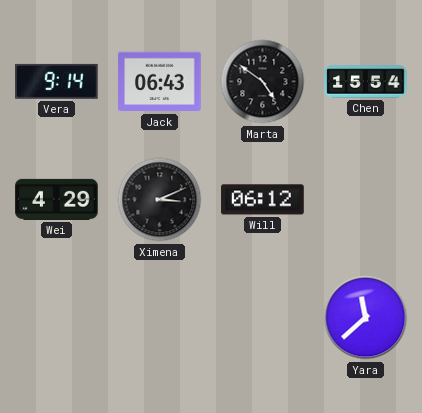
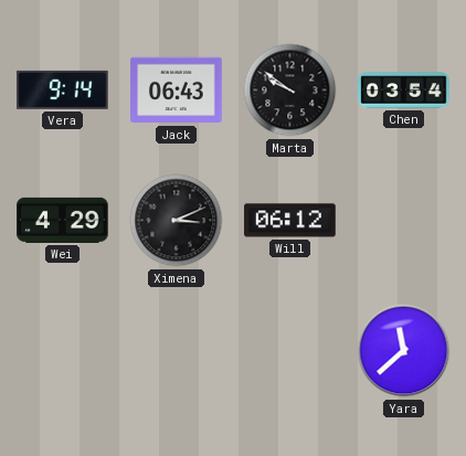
Marta: 4:51 -> 9:51
Chen: 15:54 -> 03:54
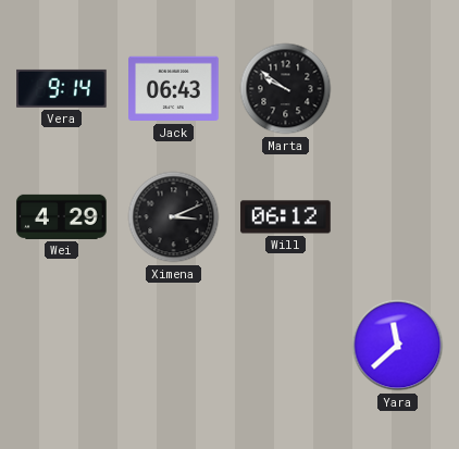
Chen: 03:54 -> none
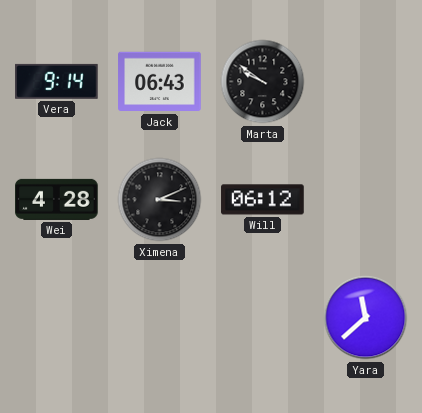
Wei: 4:29 -> 4:28
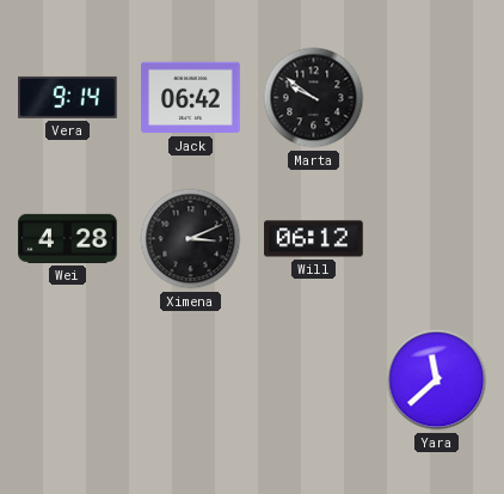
Jack: 06:43 -> 06:42
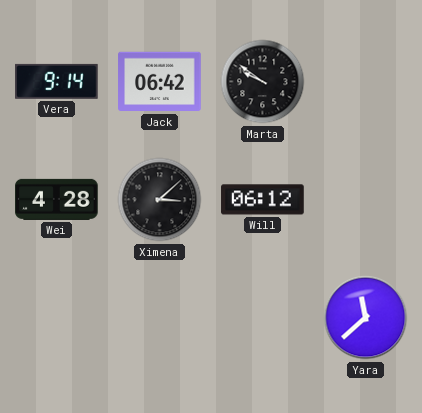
Ximena: 3:11 -> 3:08
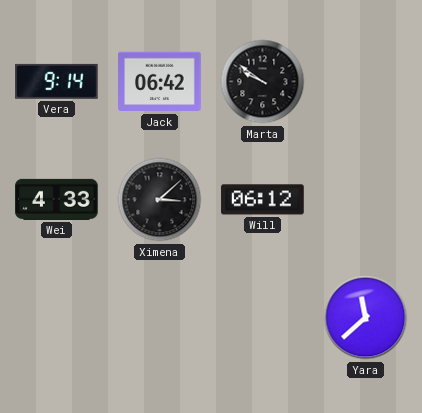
Wei: 4:28 -> 4:33
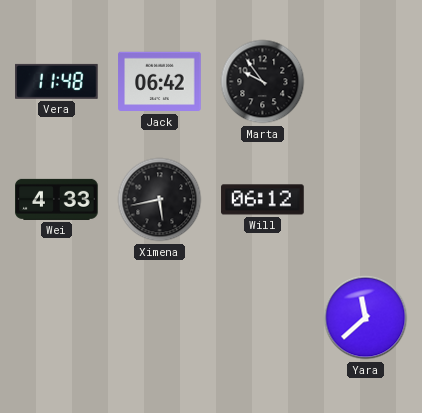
Vera: 9:14 -> 11:48
Marta: 9:51 -> 9:54
Ximena: 3:08 -> 5:43
